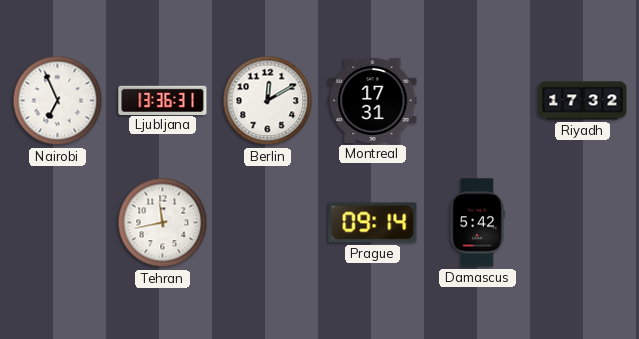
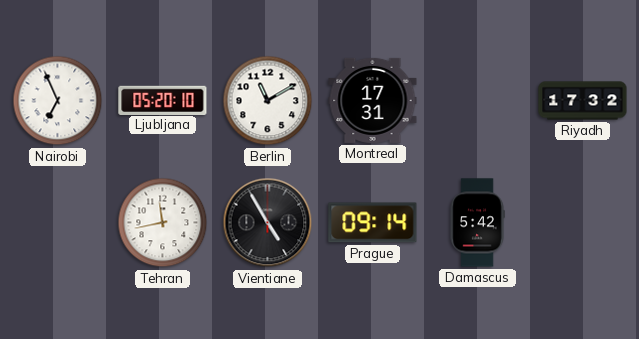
Ljubljana: 13:36 -> 05:20
Berlin: 12:10 -> 11:10
Vientiane: none -> 4:55
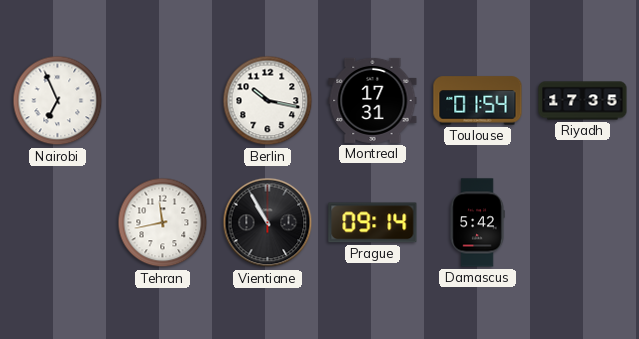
Ljubljana: 05:20 -> none
Berlin: 11:10 -> 10:17
Toulouse: none -> 01:54
Riyadh: 17:32 -> 17:35
Vientiane: 4:55 -> 10:55
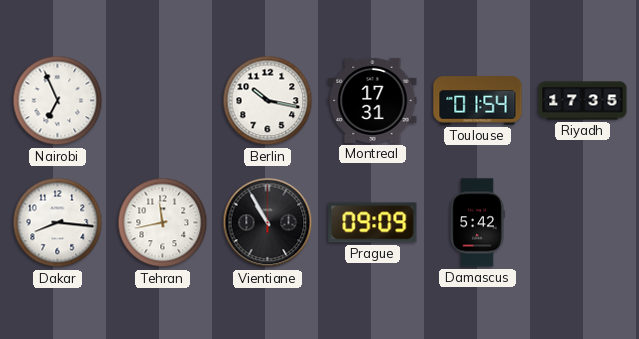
Dakar: none -> 8:16
Prague: 09:14 -> 09:09
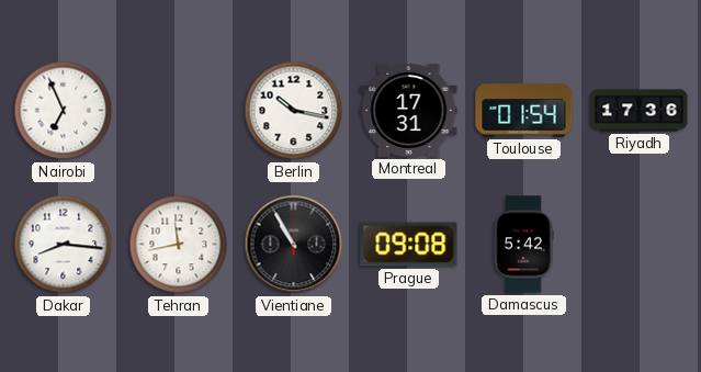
Riyadh: 17:35 -> 17:36
Prague: 09:09 -> 09:08
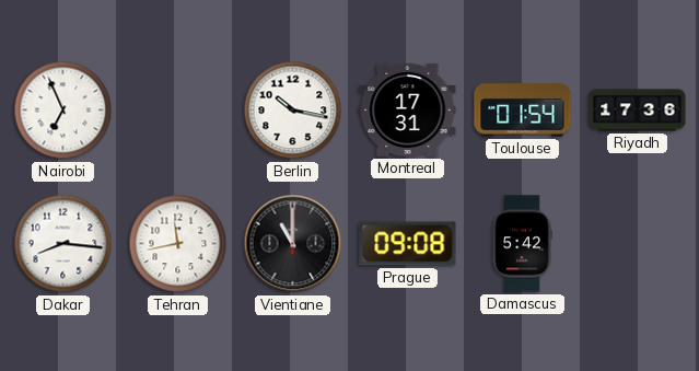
Vientiane: 10:55 -> 11:00
